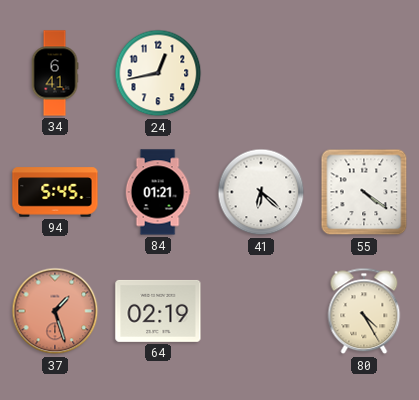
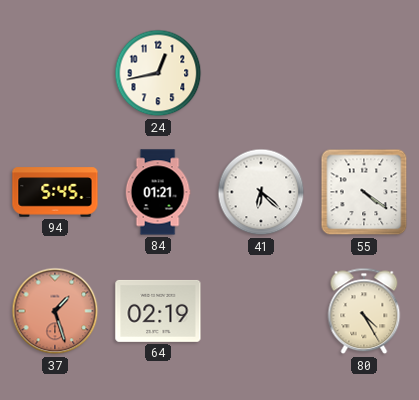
34: 6:41 -> none
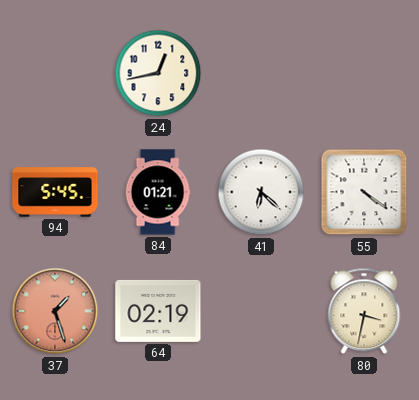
80: 4:25 -> 3:32
